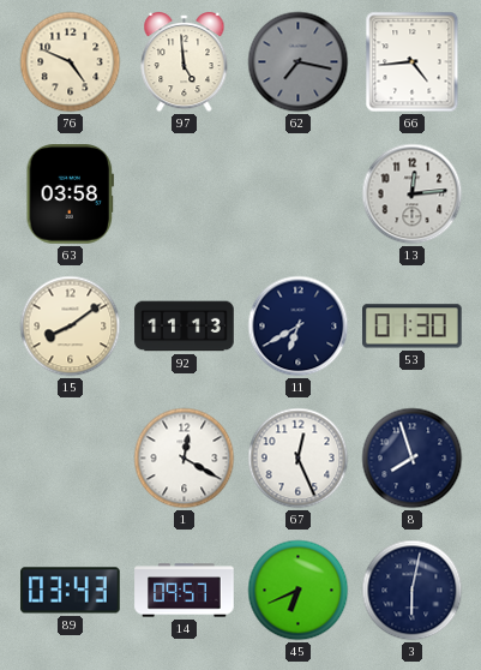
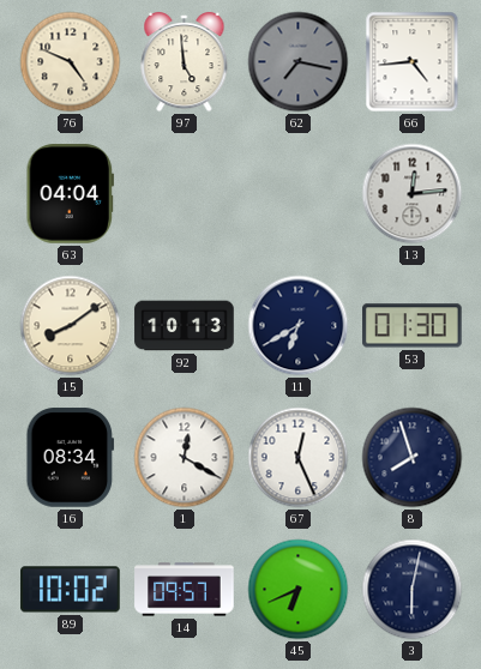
63: 03:58 -> 04:04
92: 11:13 -> 10:13
16: none -> 08:34
89: 03:43 -> 10:02
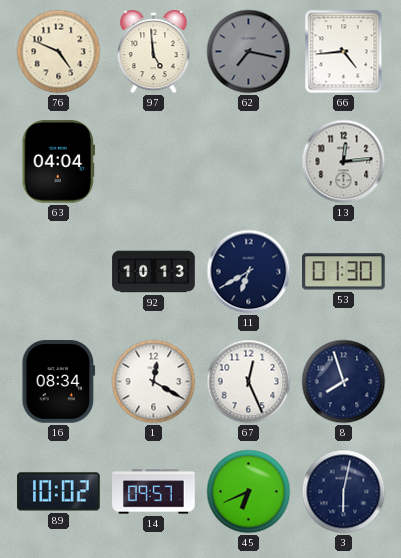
15: 8:09 -> none
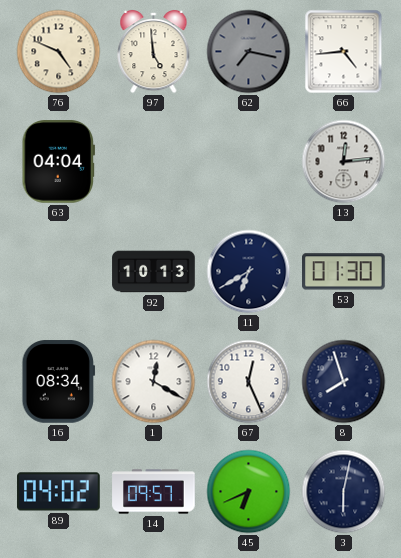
89: 10:02 -> 04:02
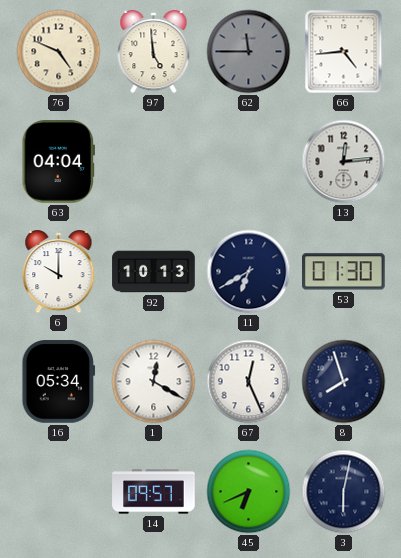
62: 7:17 -> 11:45
6: none -> 10:00
16: 08:34 -> 05:34
89: 04:02 -> none
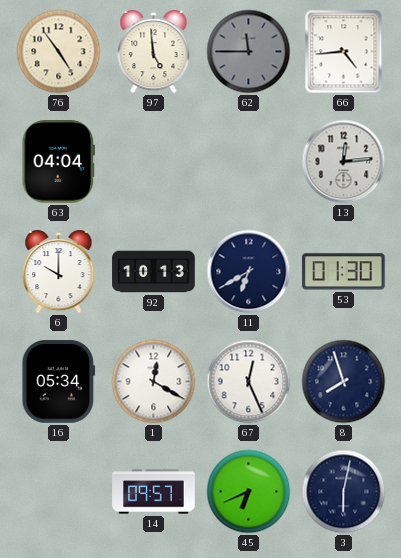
76: 4:49 -> 4:54
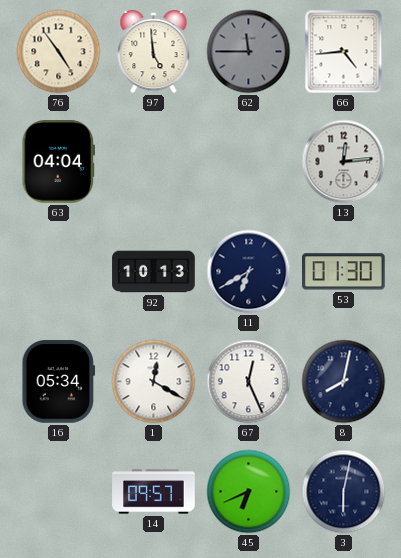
6: 10:00 -> none
8: 7:57 -> 8:02
